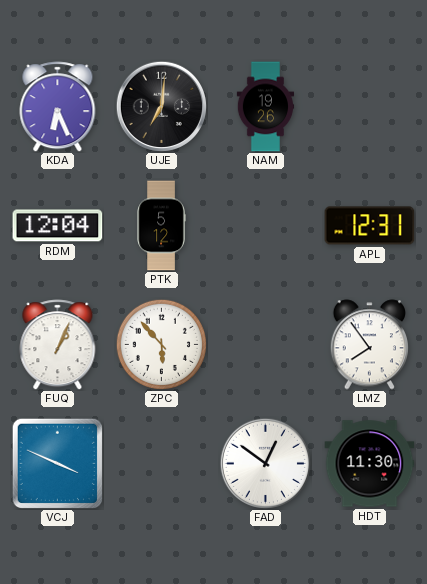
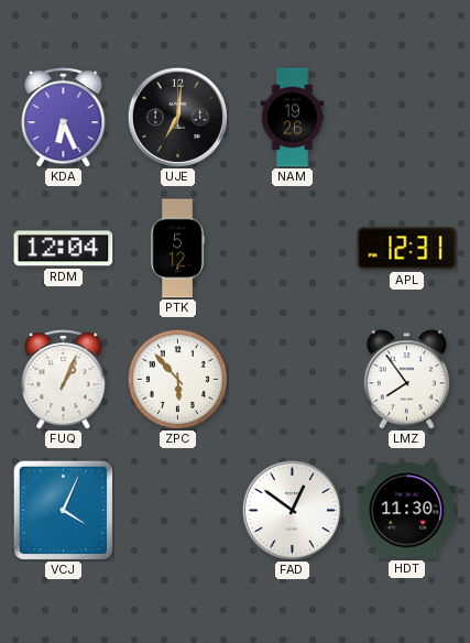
VCJ: 3:49 -> 4:04
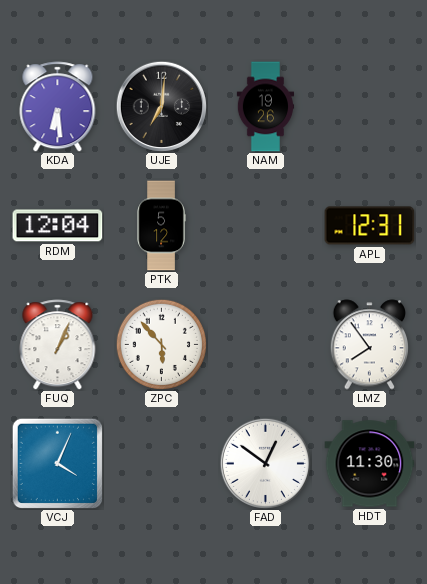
KDA: 6:26 -> 6:29
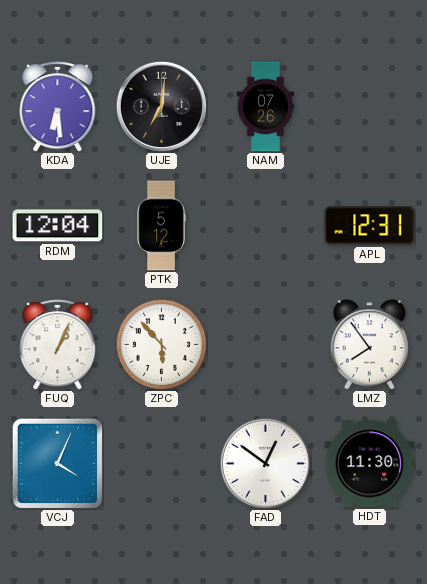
NAM: 19:26 -> 07:26
